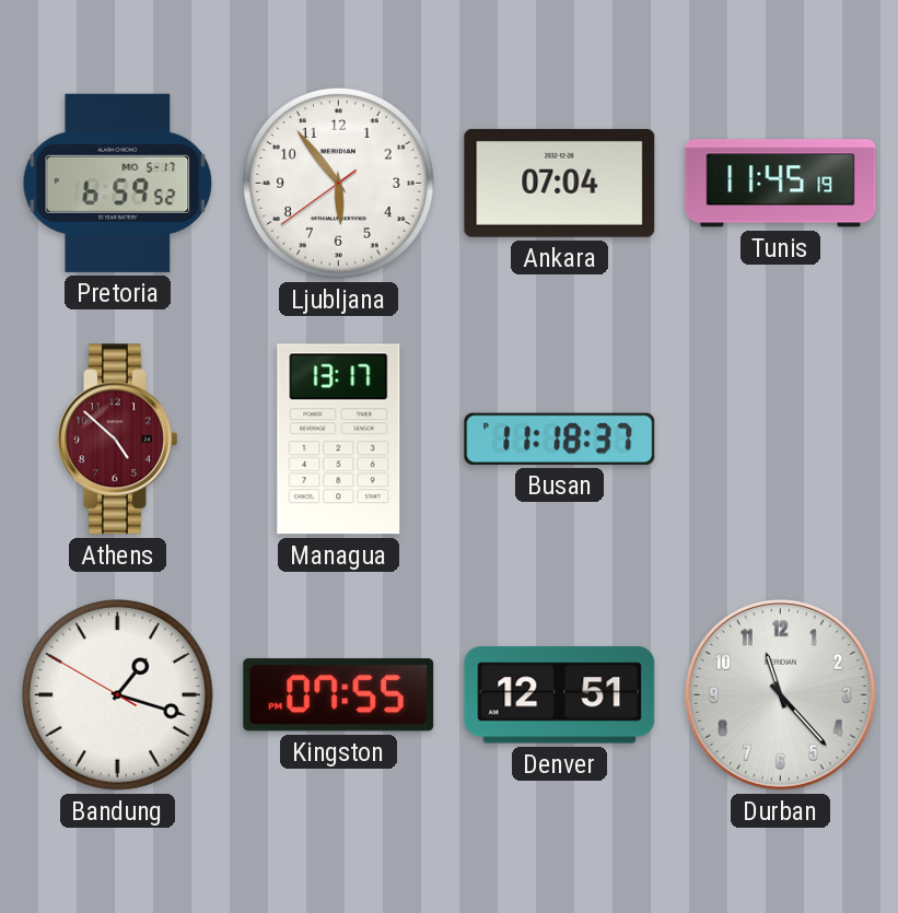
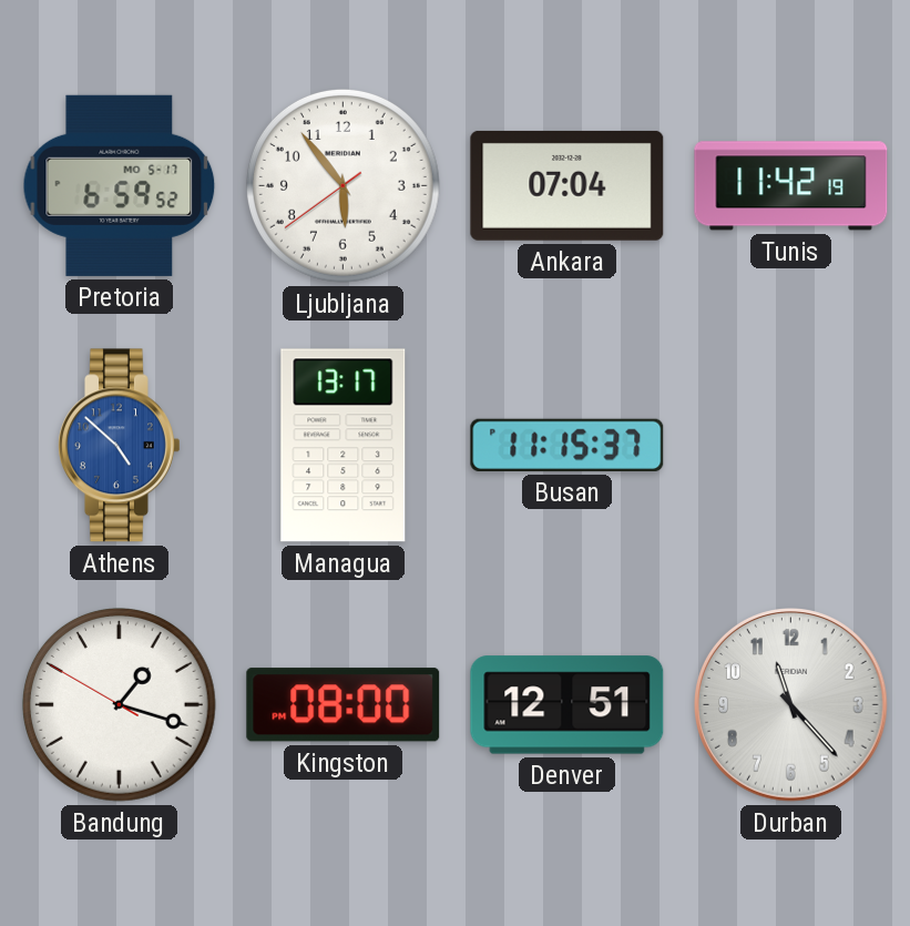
Tunis: 11:45 -> 11:42
Athens dial: burgundy -> blue
Busan: 11:18 -> 11:15
Kingston: 07:55 -> 08:00
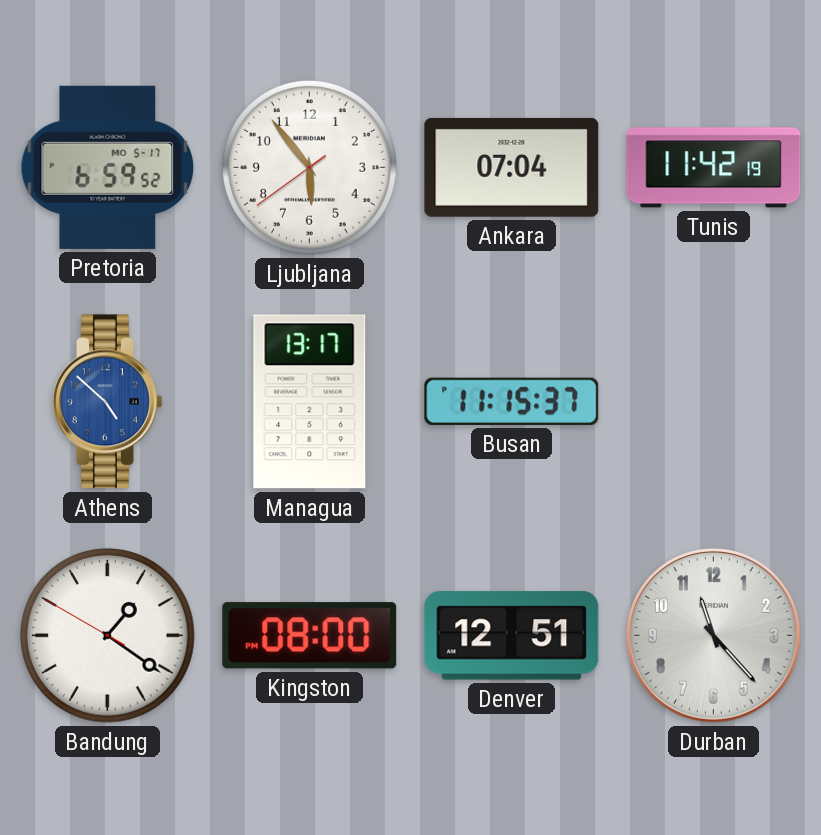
Bandung: 1:17 -> 1:20
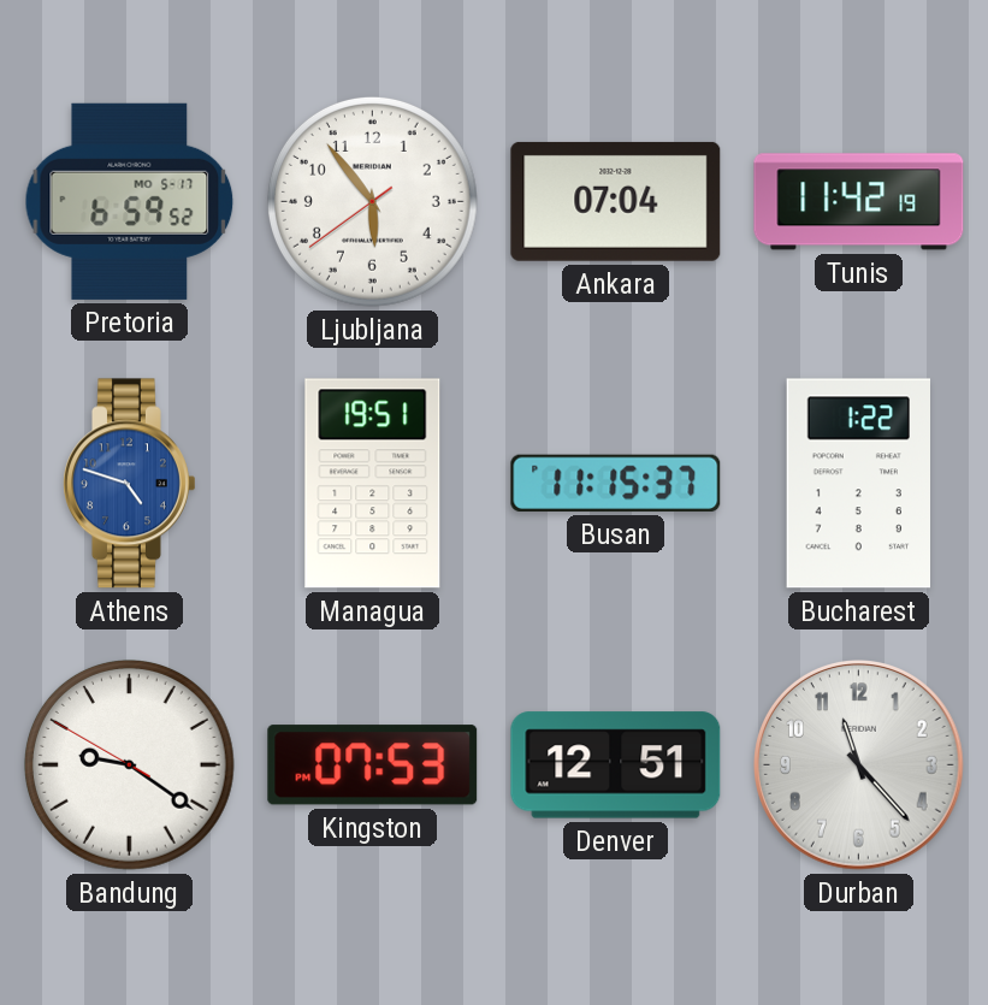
Athens: 4:52 -> 4:48
Managua: 13:17 -> 19:51
Bucharest: none -> 1:22
Bandung: 1:20 -> 9:20
Kingston: 08:00 -> 07:53
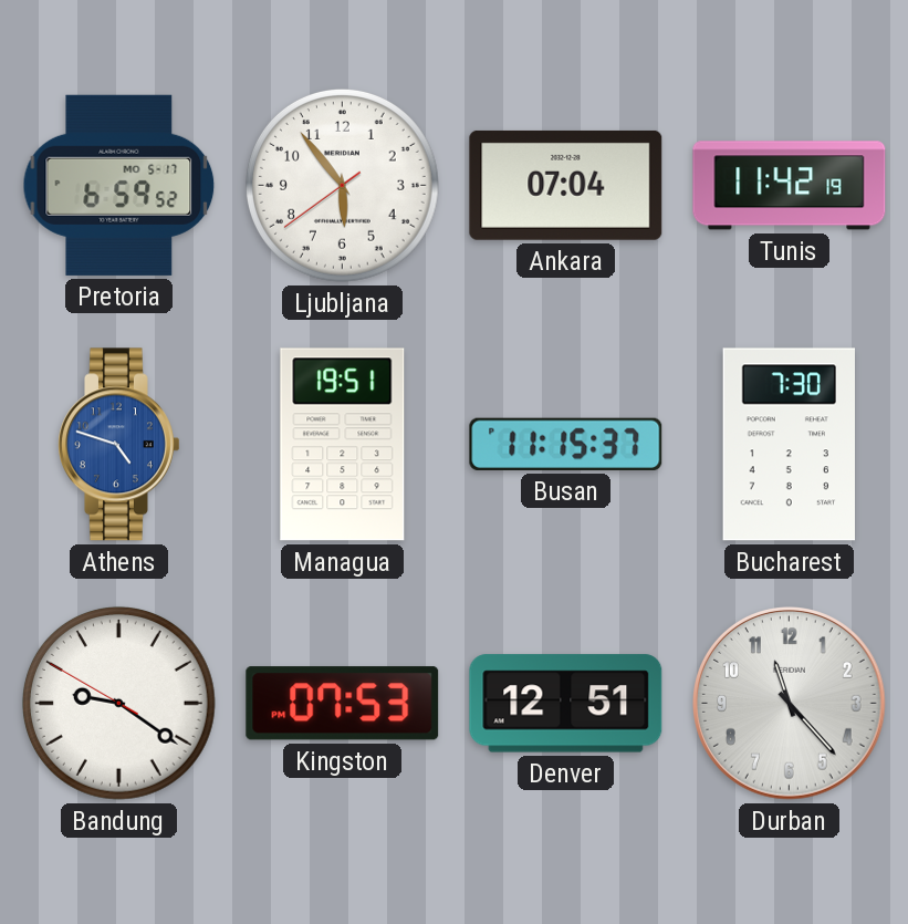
Bucharest: 1:22 -> 7:30
